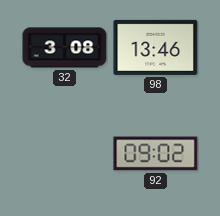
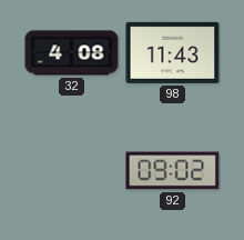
32: 3:08 -> 4:08
98: 13:46 -> 11:43
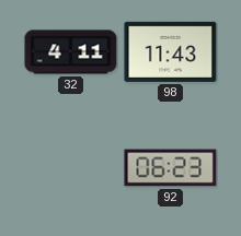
32: 4:08 -> 4:11
92: 09:02 -> 06:23
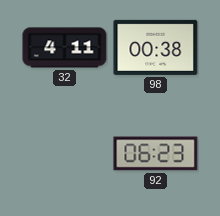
98: 11:43 -> 00:38
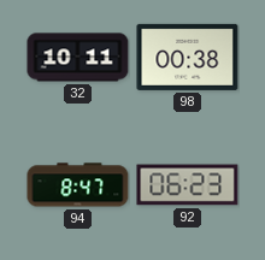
32: 4:11 -> 10:11
94: none -> 8:47
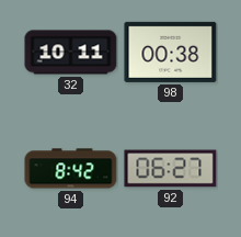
94: 8:47 -> 8:42
92: 06:23 -> 06:27
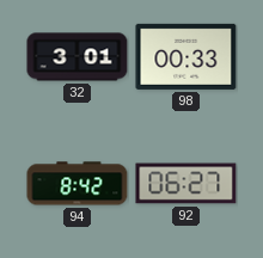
32: 10:11 -> 3:01
98: 00:38 -> 00:33
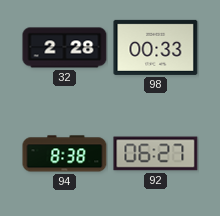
32: 3:01 -> 2:28
94: 8:42 -> 8:38
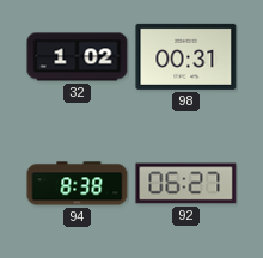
32: 2:28 -> 1:02
98: 00:33 -> 00:31
